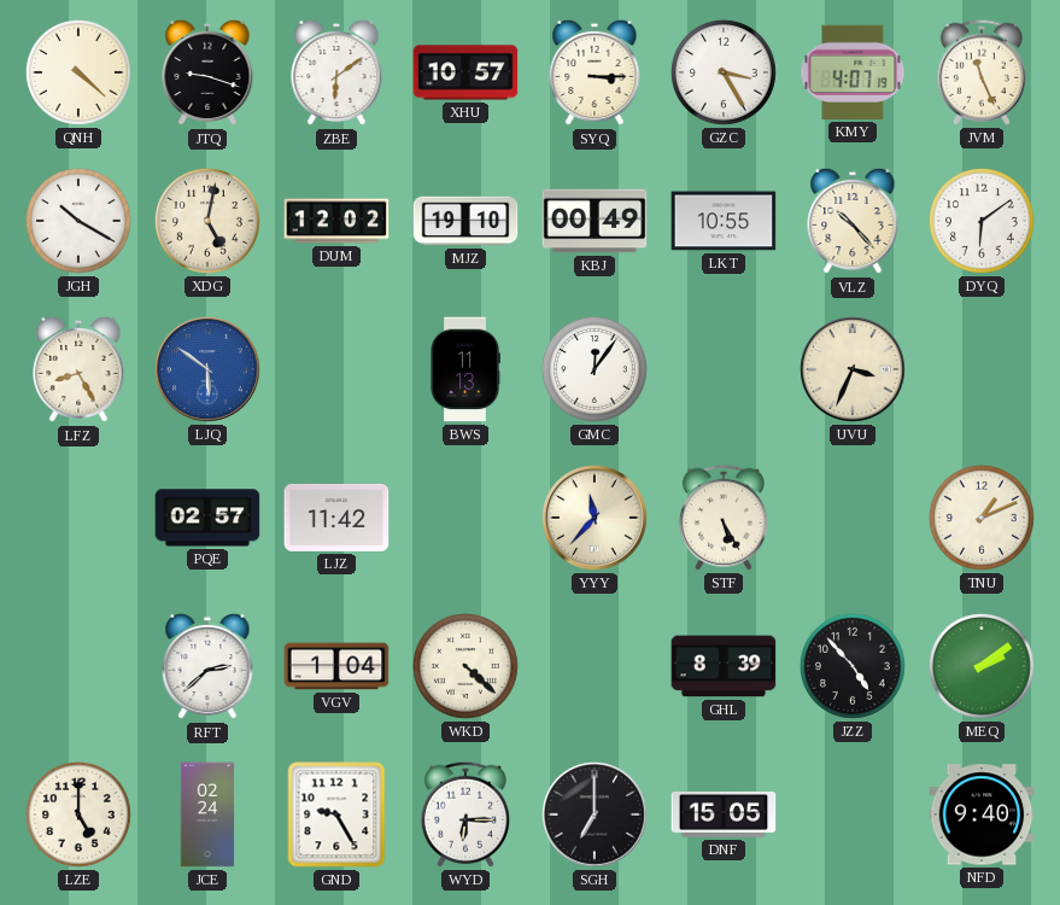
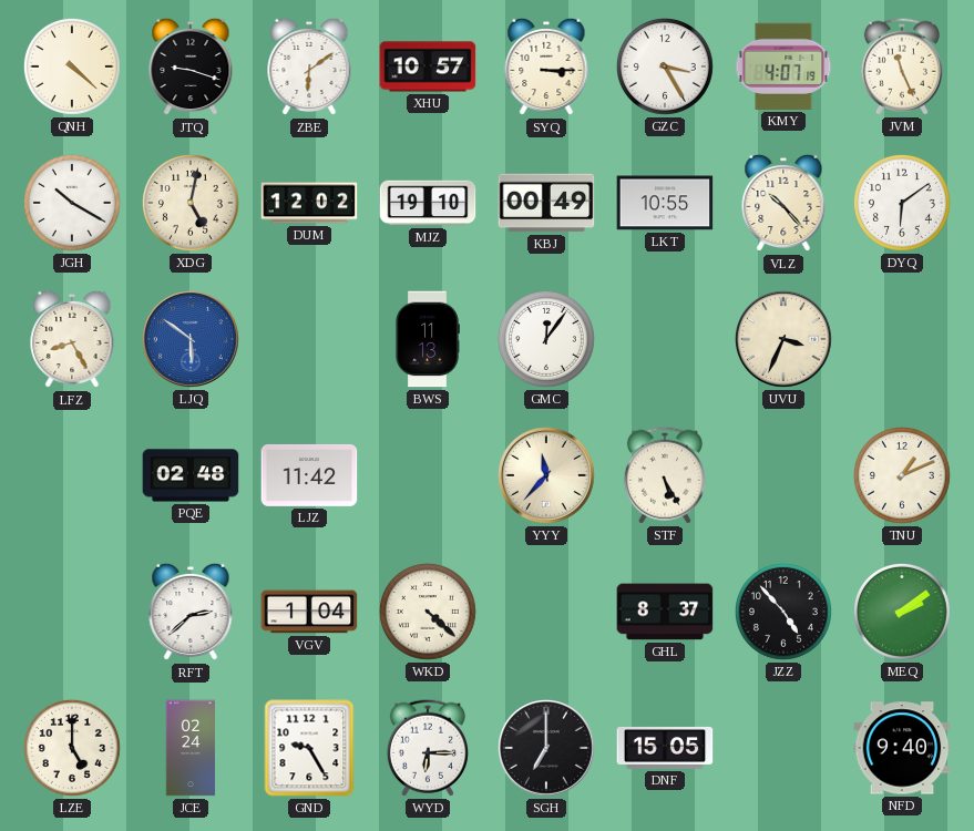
PQE: 02:57 -> 02:48
GHL: 8:39 -> 8:37
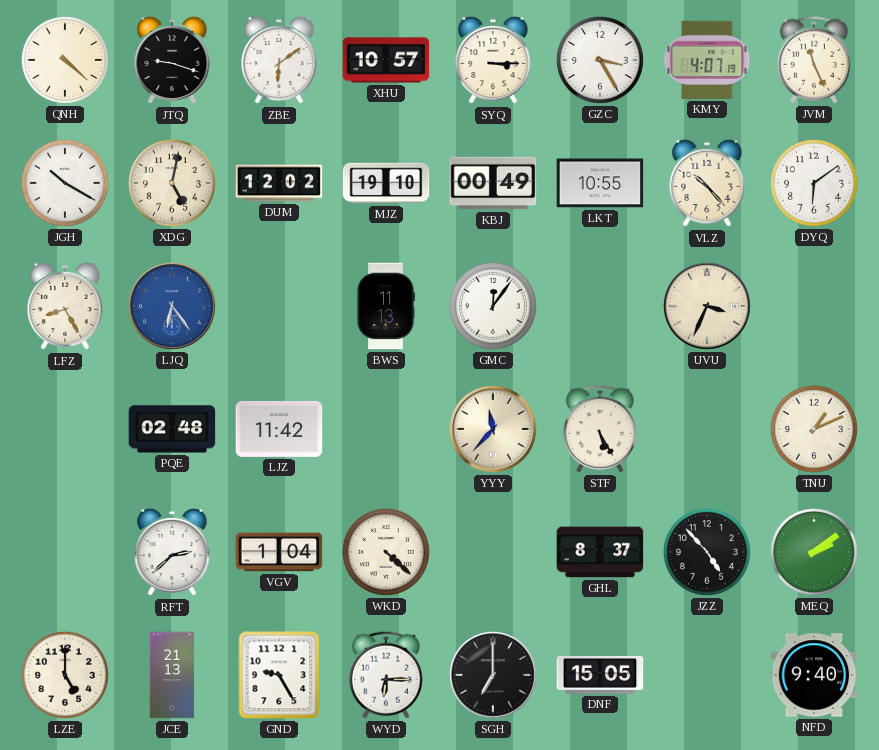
LJQ: 5:51 -> 6:24
JCE: 02:24 -> 21:13
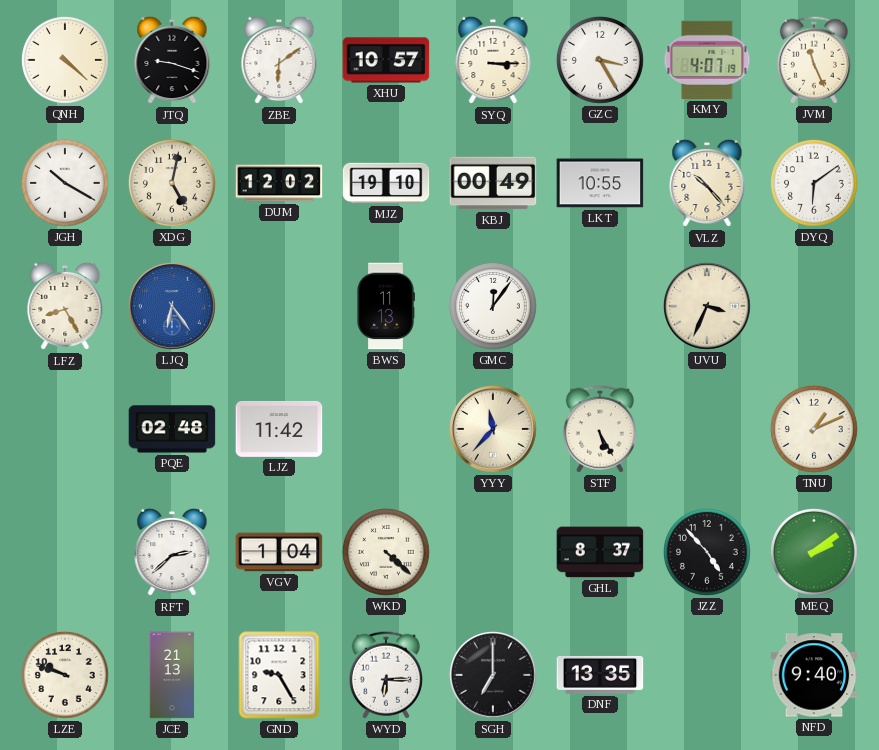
LZE: 5:00 -> 9:48
DNF: 15:05 -> 13:35
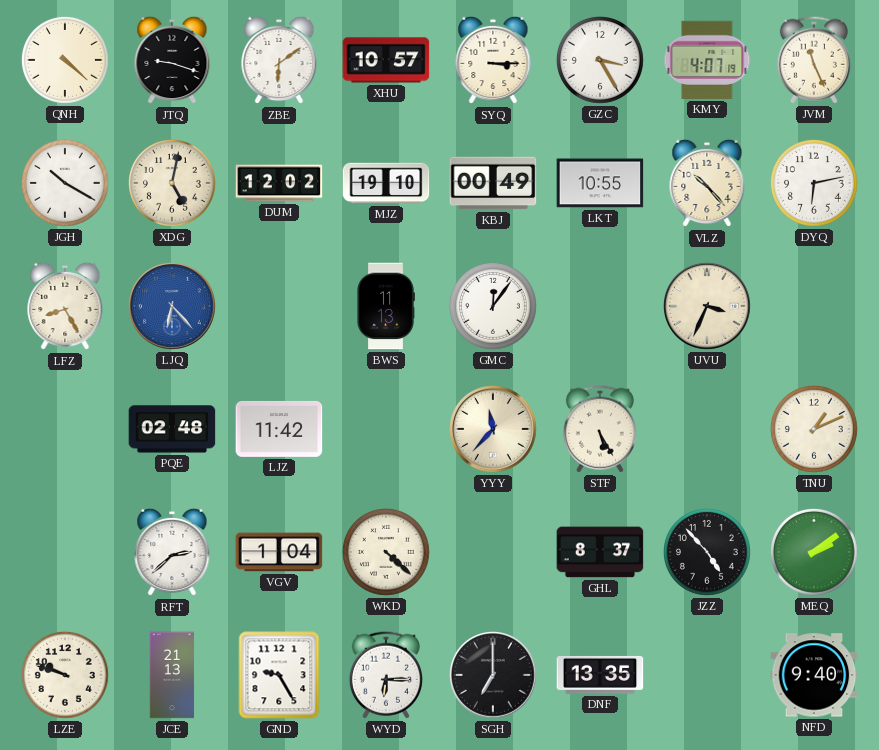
DYQ: 6:09 -> 6:13
LJQ: 6:24 -> 6:23
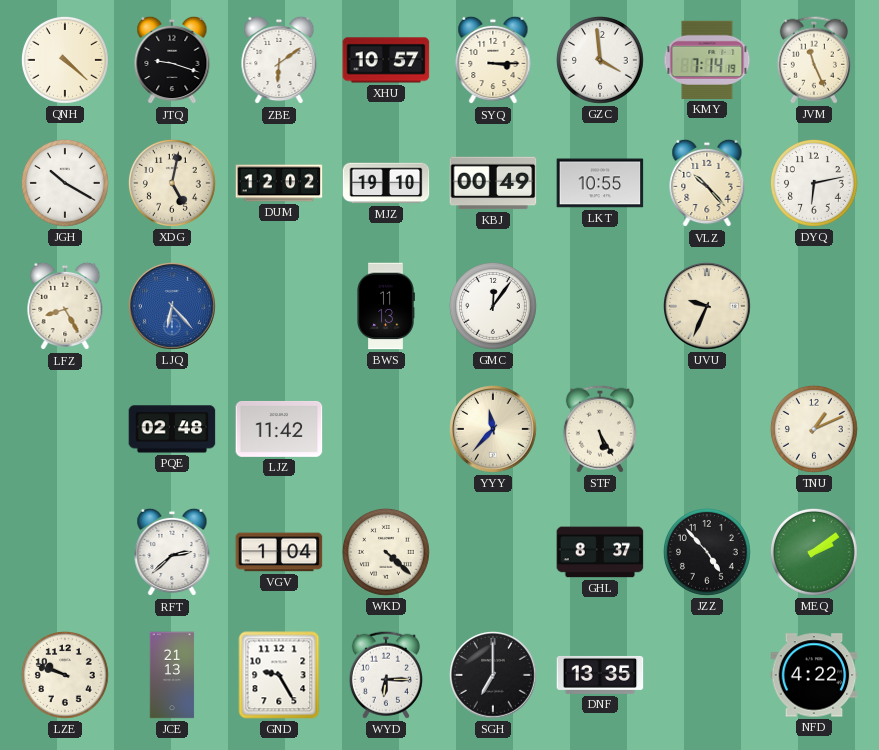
GZC: 3:25 -> 3:59
KMY: 4:07 -> 7:14
UVU: 3:34 -> 9:34
NFD: 9:40 -> 4:22
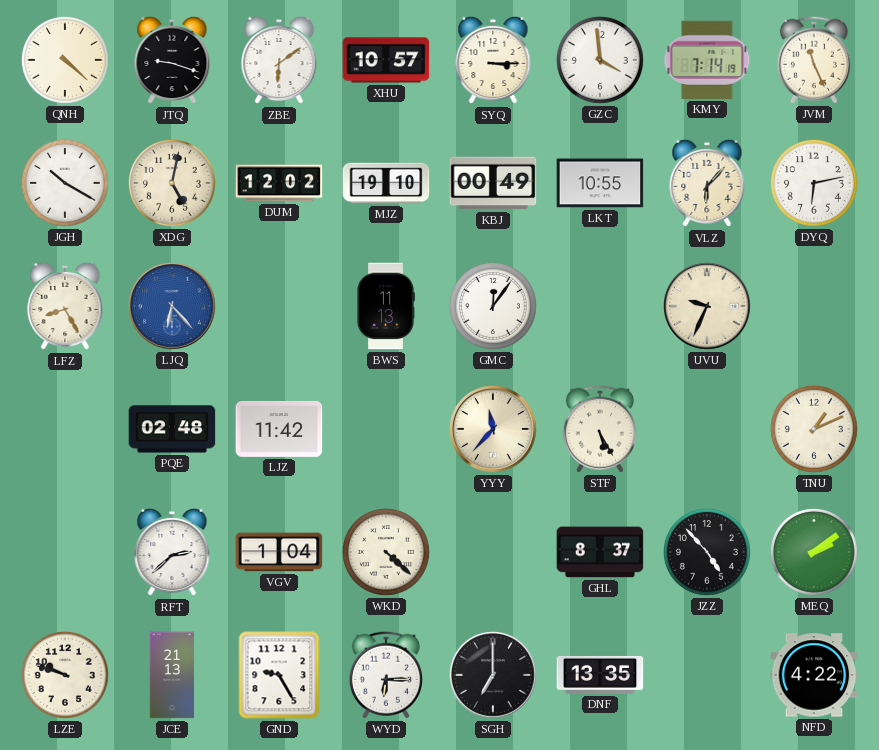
VLZ: 10:23 -> 6:07
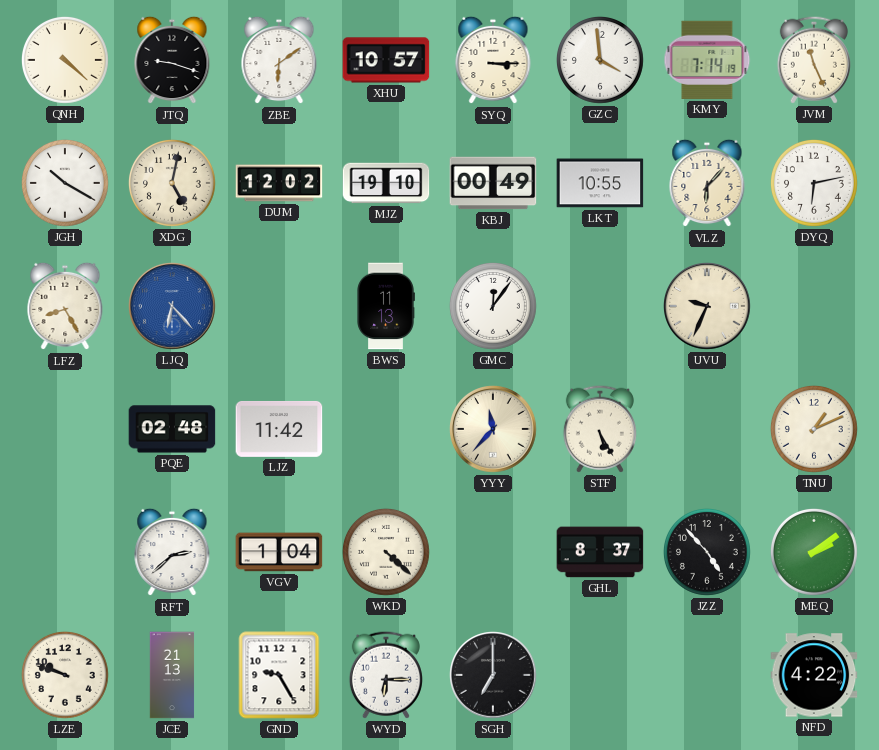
DNF: 13:35 -> none
